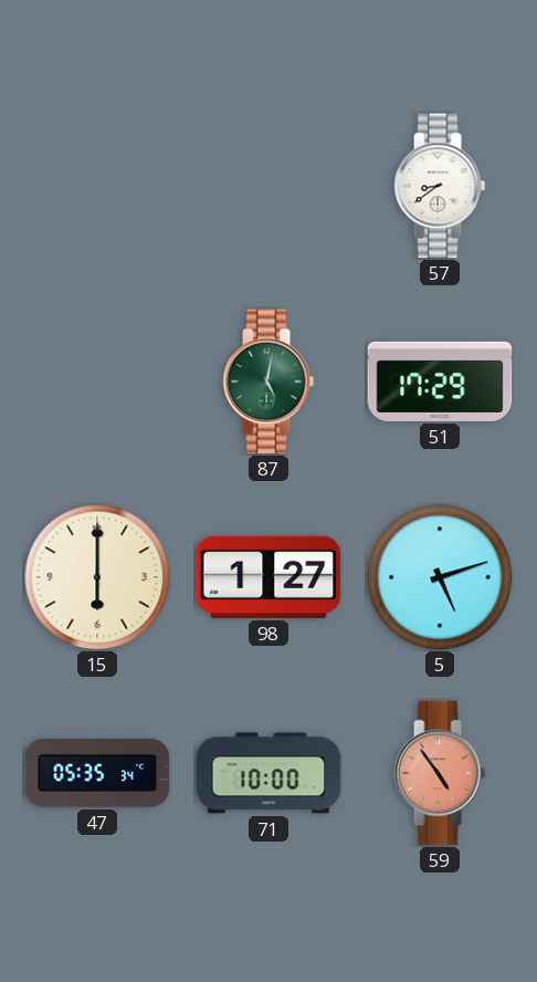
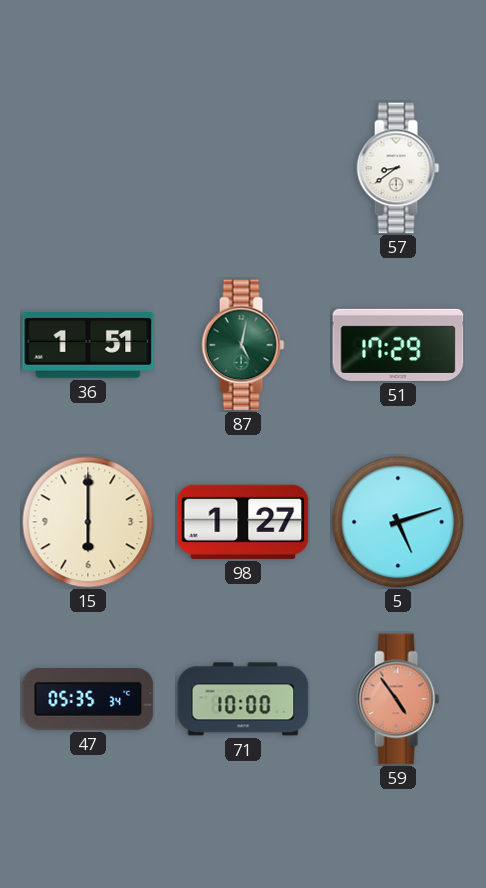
36: none -> 1:51
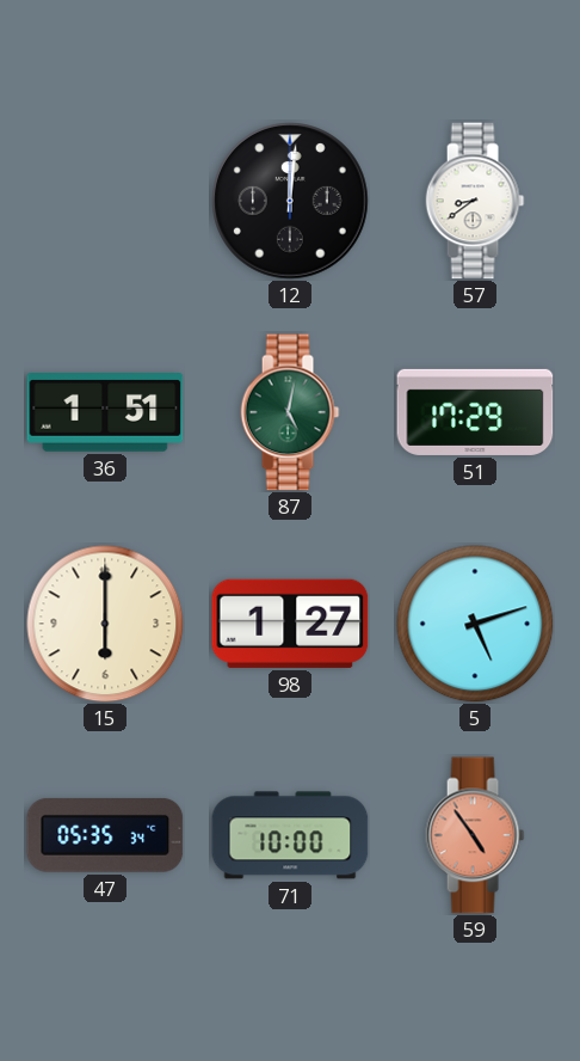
12: none -> 12:01
